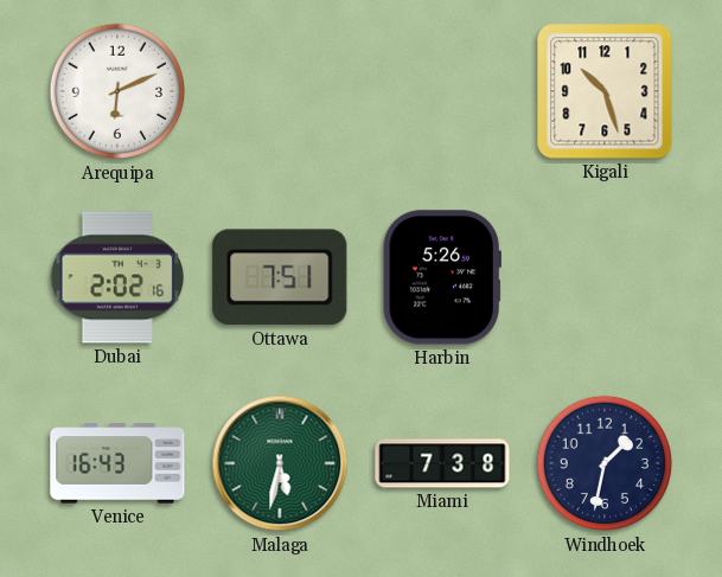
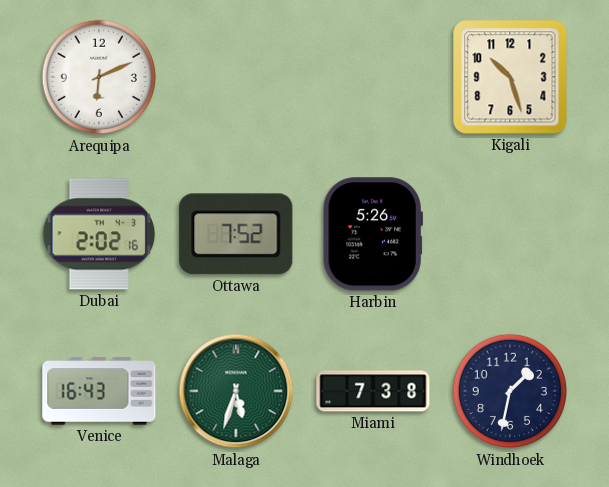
Ottawa: 7:51 -> 7:52
Malaga: 5:32 -> 5:33
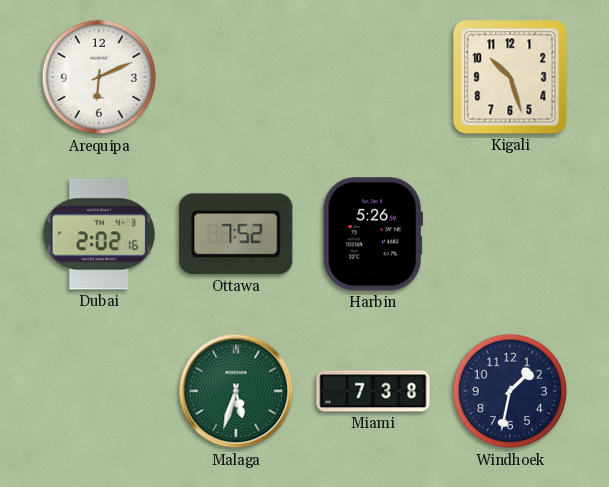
Venice: 16:43 -> none
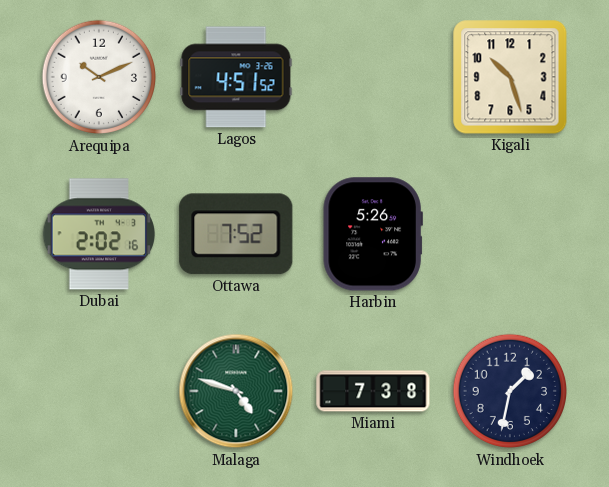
Arequipa: 6:11 -> 10:11
Lagos: none -> 4:51
Malaga: 5:33 -> 4:48
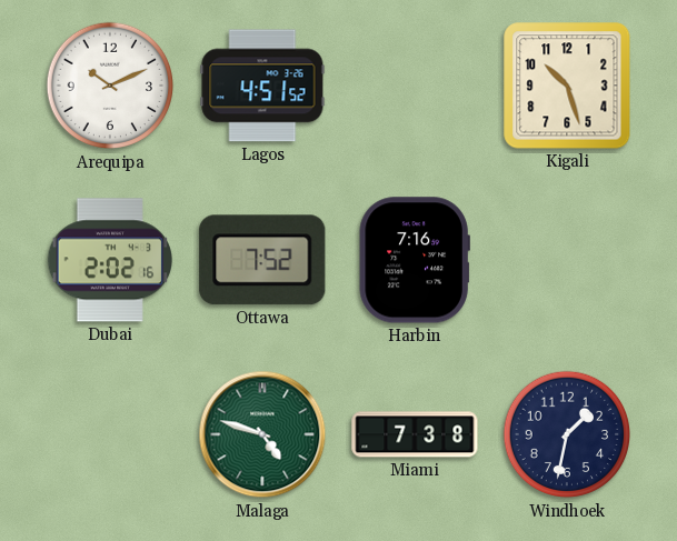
Harbin: 5:26 -> 7:16
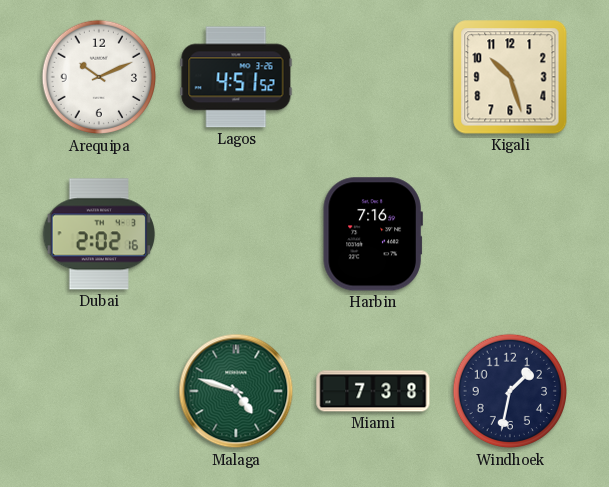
Ottawa: 7:52 -> none
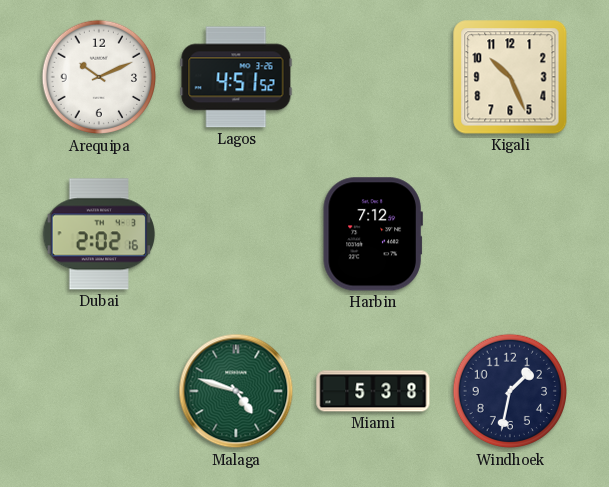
Kigali: 10:27 -> 10:26
Harbin: 7:16 -> 7:12
Miami: 7:38 -> 5:38
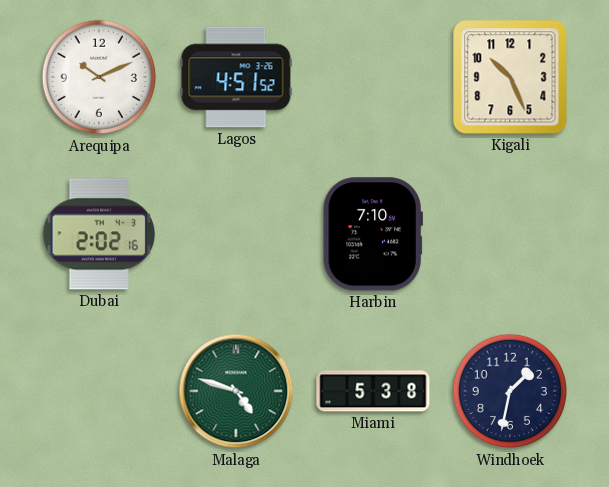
Harbin: 7:12 -> 7:10
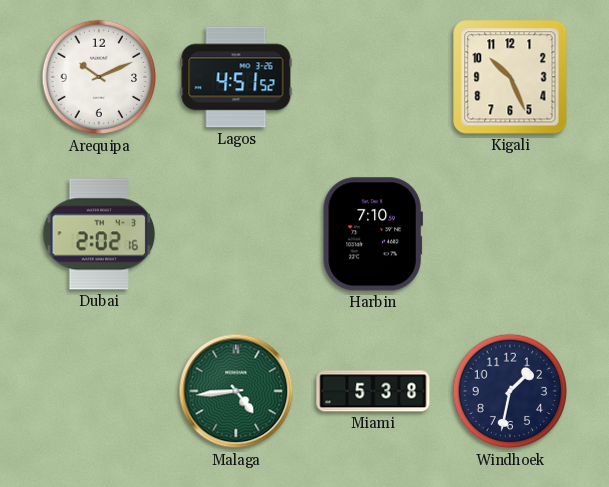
Malaga: 4:48 -> 4:44
